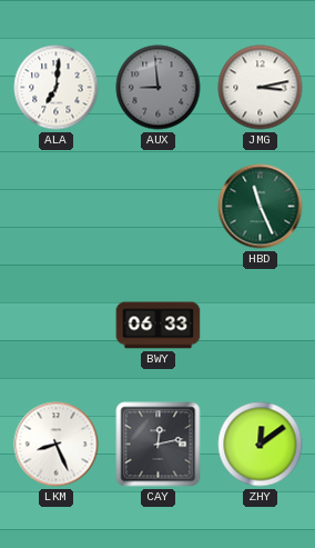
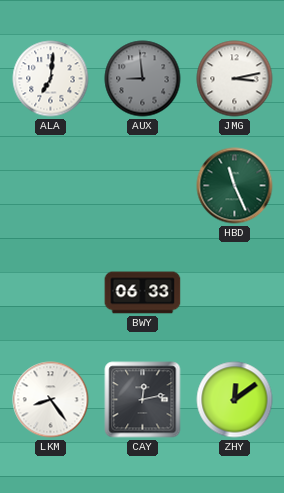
LKM: 8:26 -> 8:24
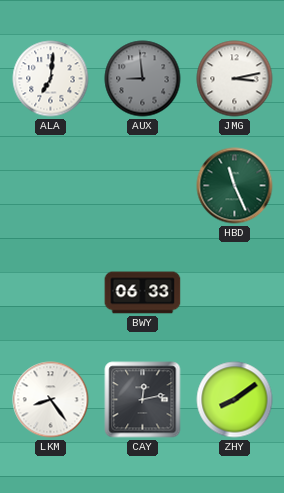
ZHY: 12:09 -> 8:09
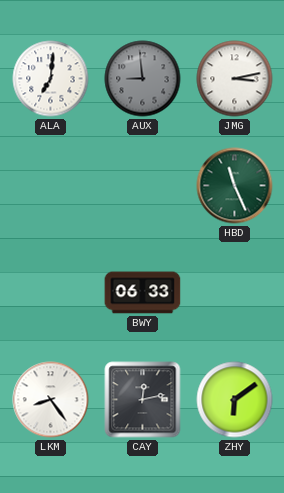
ZHY: 8:09 -> 6:09
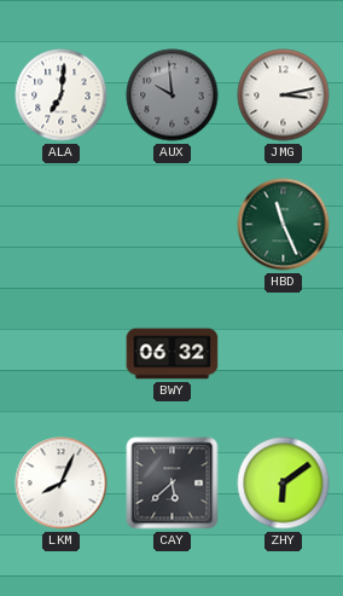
AUX: 8:59 -> 9:59
BWY: 06:33 -> 06:32
LKM: 8:24 -> 8:04
CAY: 12:13 -> 5:38
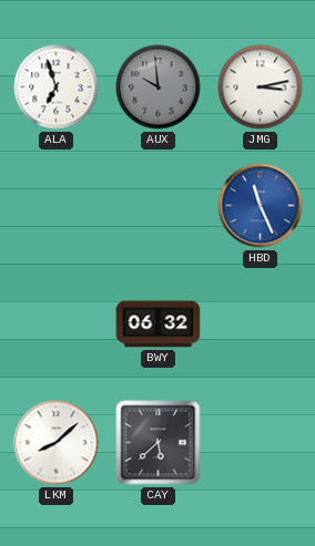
ALA: 7:01 -> 6:57
HBD dial: green -> blue
LKM: 8:04 -> 8:08
ZHY: 6:09 -> none
